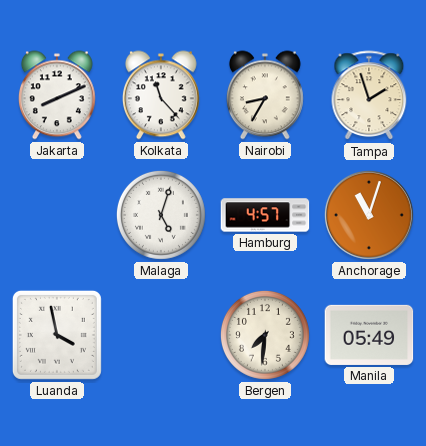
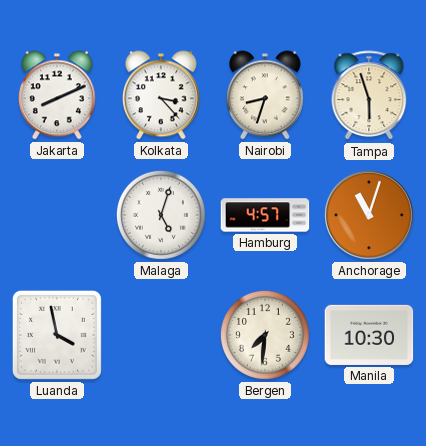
Kolkata: 11:23 -> 3:23
Nairobi: 8:35 -> 8:33
Tampa: 1:57 -> 5:57
Manila: 05:49 -> 10:30
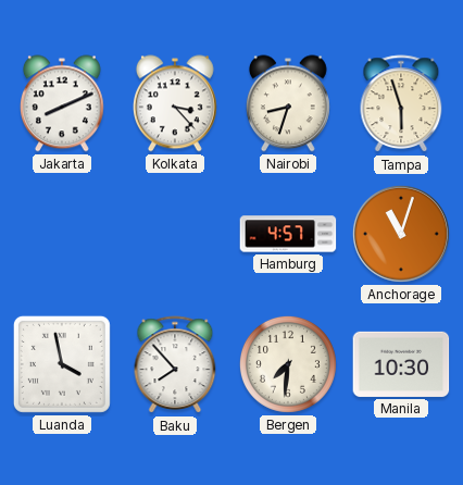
Malaga: 5:03 -> none
Baku: none -> 7:53
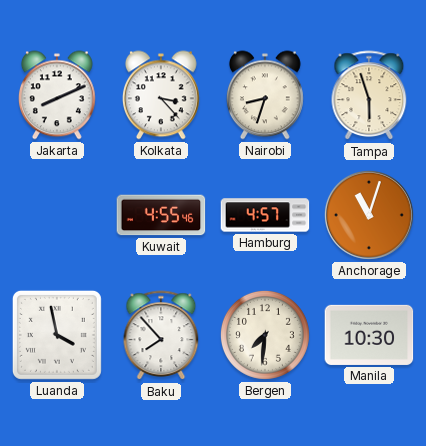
Kuwait: none -> 4:55
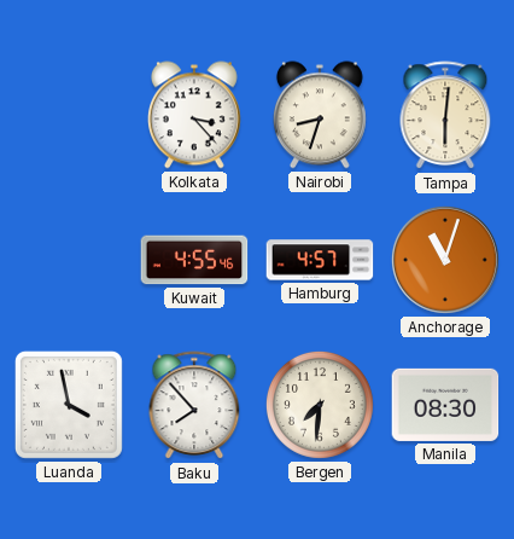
Jakarta: 8:11 -> none
Tampa: 5:57 -> 6:01
Manila: 10:30 -> 08:30
